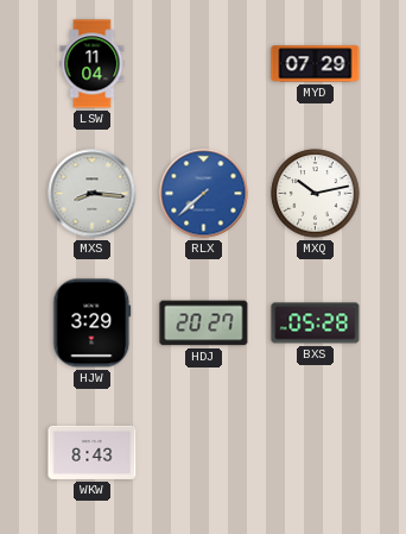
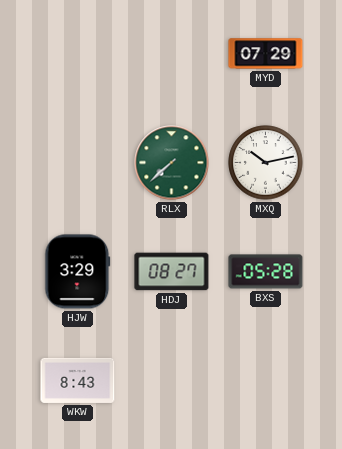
LSW: 11:04 -> none
MXS: 8:16 -> none
RLX dial: blue -> green
HDJ: 20:27 -> 08:27
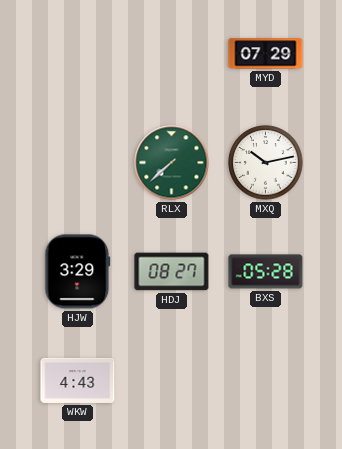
WKW: 8:43 -> 4:43
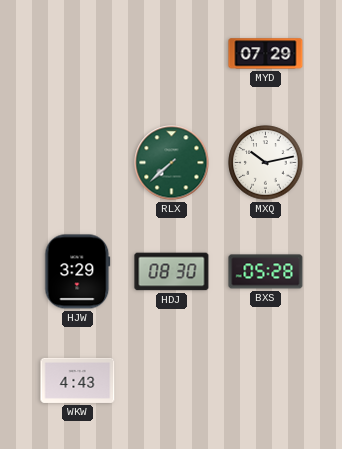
HDJ: 08:27 -> 08:30
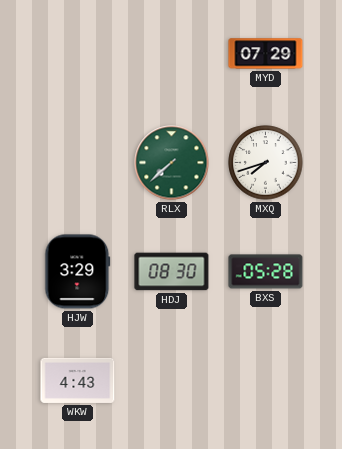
MXQ: 10:13 -> 7:42
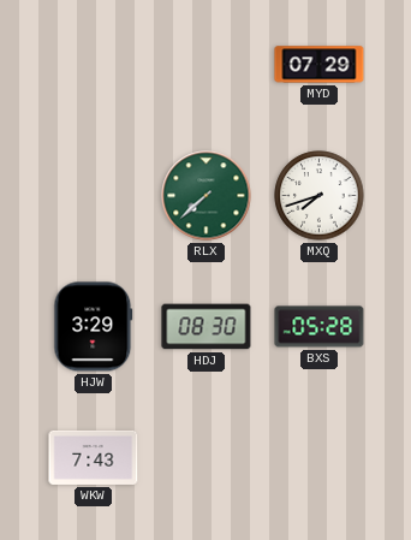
WKW: 4:43 -> 7:43
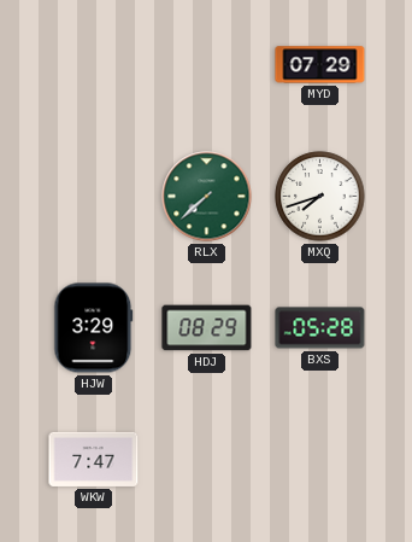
HDJ: 08:30 -> 08:29
WKW: 7:43 -> 7:47
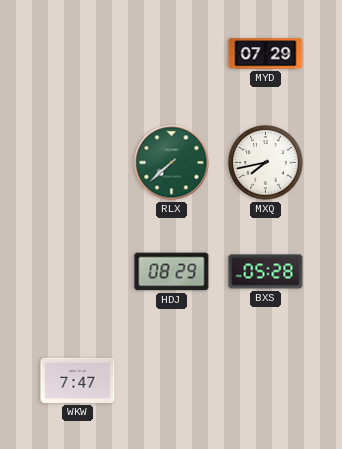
MXQ: 7:42 -> 7:43
HJW: 3:29 -> none
